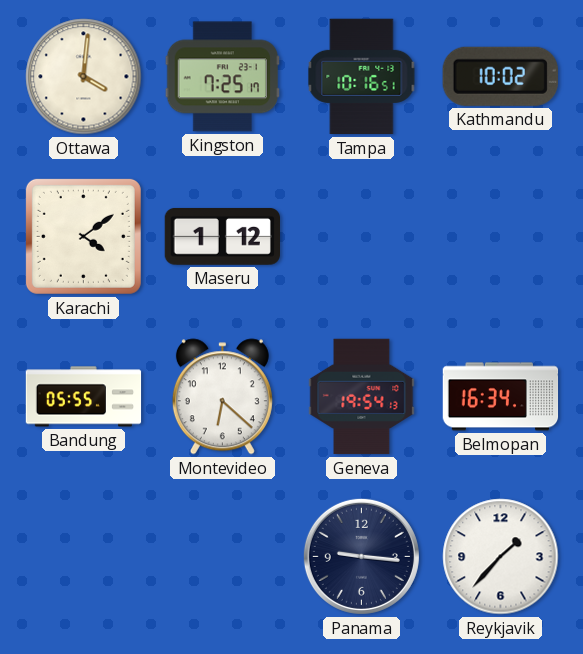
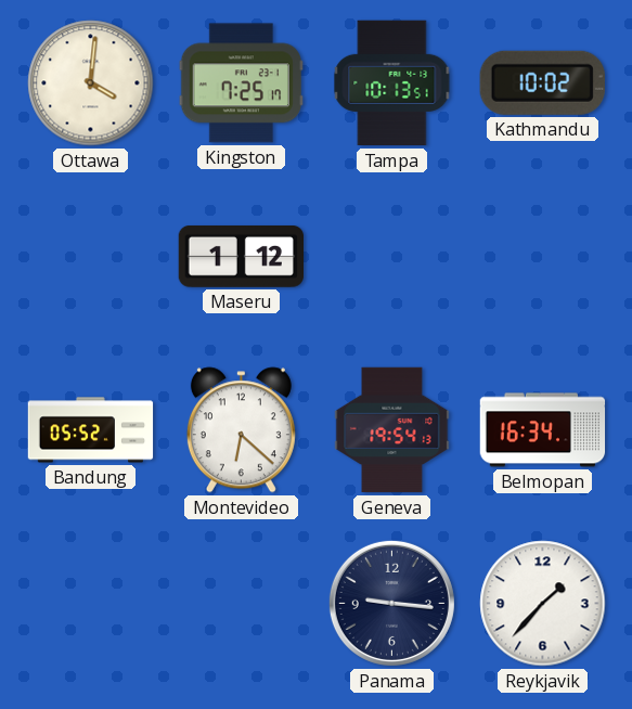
Tampa: 10:16 -> 10:13
Karachi: 4:09 -> none
Bandung: 05:55 -> 05:52
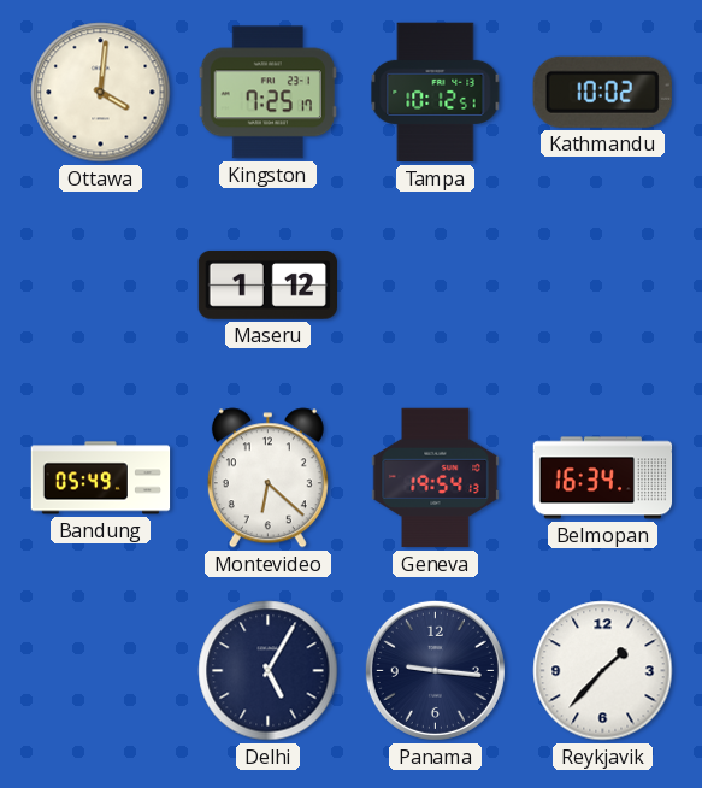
Tampa: 10:13 -> 10:12
Bandung: 05:52 -> 05:49
Delhi: none -> 5:05
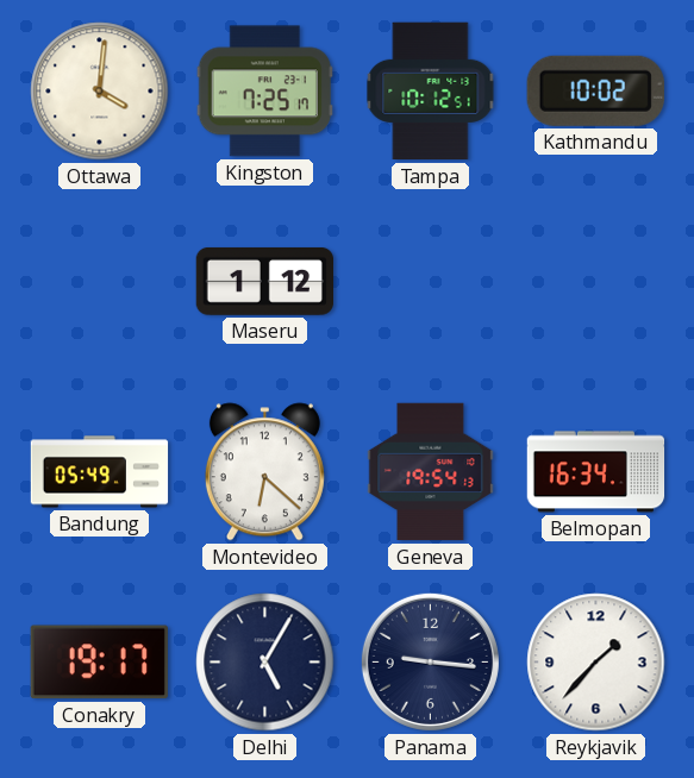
Conakry: none -> 19:17
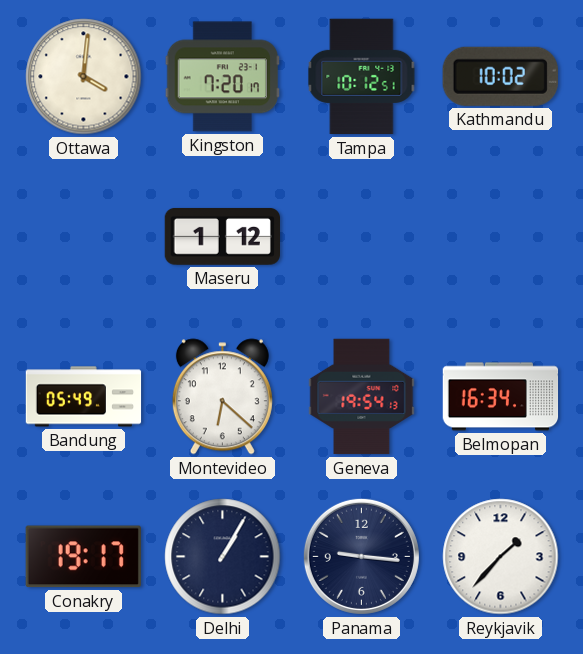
Kingston: 7:25 -> 7:20
Delhi: 5:05 -> 1:05
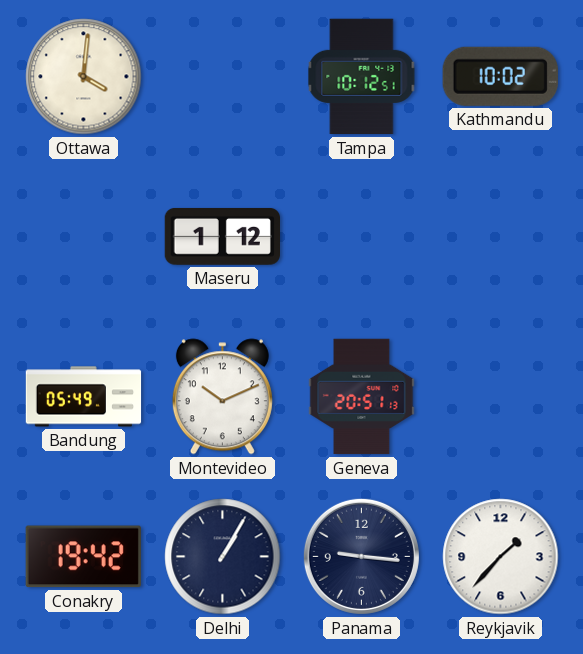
Kingston: 7:20 -> none
Montevideo: 6:22 -> 10:11
Geneva: 19:54 -> 20:51
Belmopan: 16:34 -> none
Conakry: 19:17 -> 19:42
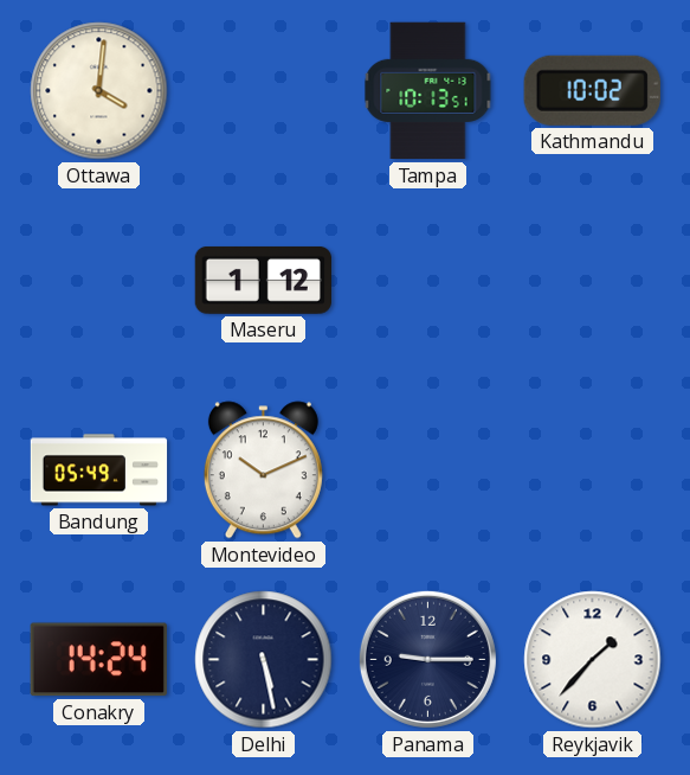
Tampa: 10:12 -> 10:13
Geneva: 20:51 -> none
Conakry: 19:42 -> 14:24
Delhi: 1:05 -> 5:28
Panama: 9:16 -> 9:15
